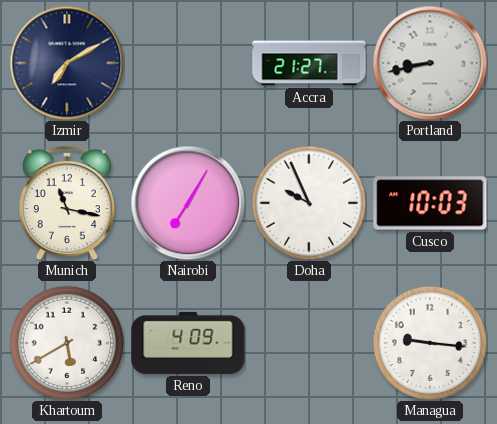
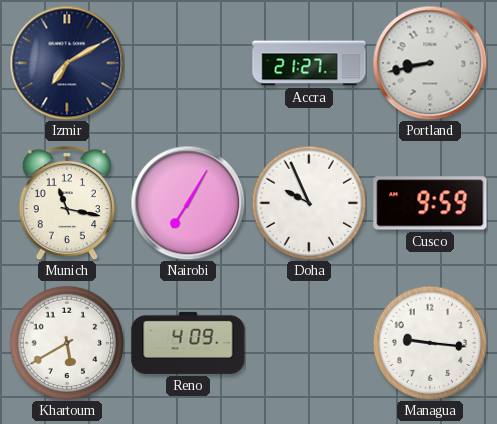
Cusco: 10:03 -> 9:59
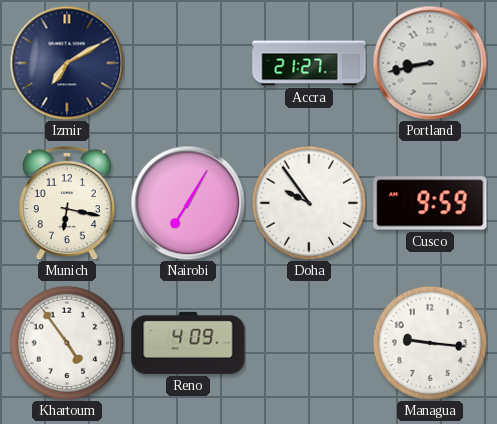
Munich: 11:17 -> 6:17
Doha: 9:56 -> 9:54
Khartoum: 5:40 -> 4:54
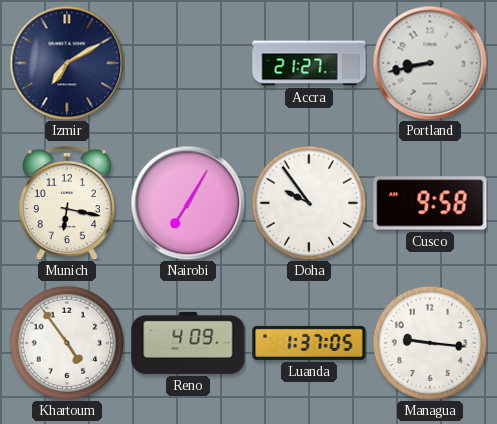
Cusco: 9:59 -> 9:58
Luanda: none -> 1:37
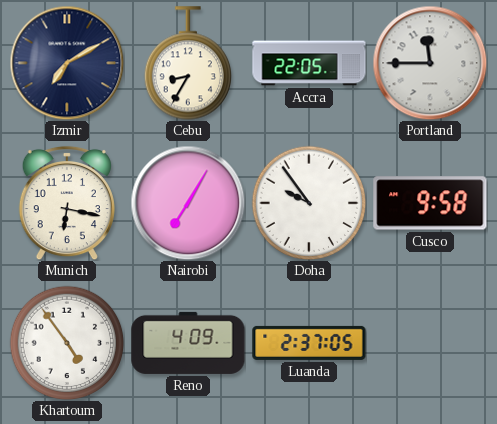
Cebu: none -> 8:35
Accra: 21:27 -> 22:05
Portland: 8:43 -> 11:45
Luanda: 1:37 -> 2:37
Managua: 9:16 -> none
